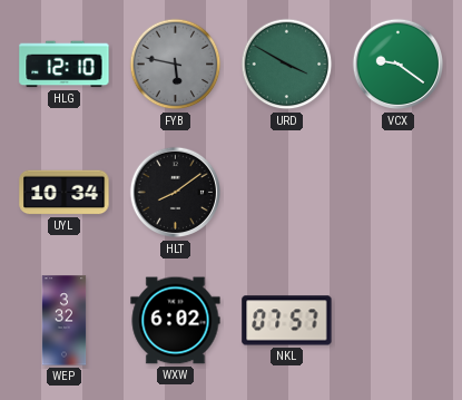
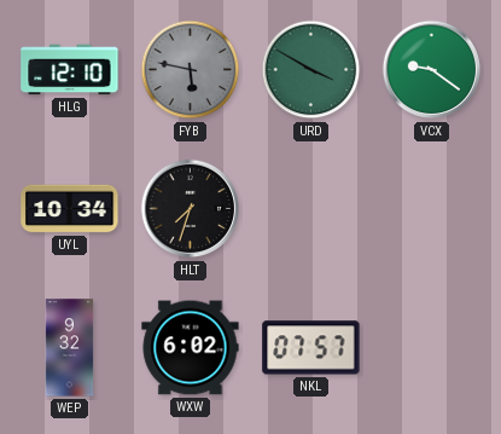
HLT: 8:09 -> 7:33
WEP: 3:32 -> 9:32
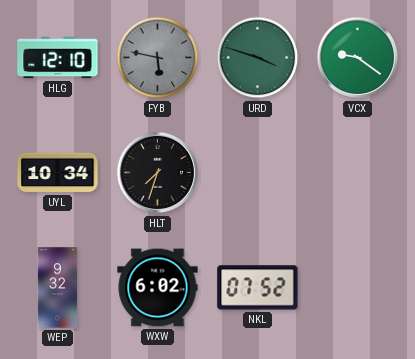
URD: 3:50 -> 3:48
NKL: 07:57 -> 07:52
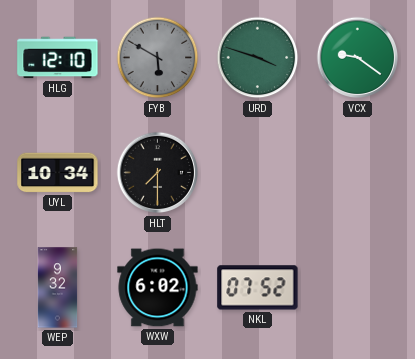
FYB: 5:47 -> 5:50
HLT: 7:33 -> 7:30
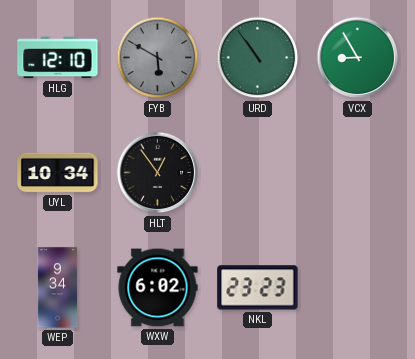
URD: 3:48 -> 10:54
VCX: 9:21 -> 8:55
HLT: 7:30 -> 12:54
WEP: 9:32 -> 9:34
NKL: 07:52 -> 23:23
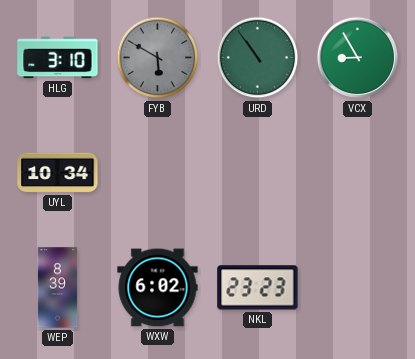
HLG: 12:10 -> 3:10
HLT: 12:54 -> none
WEP: 9:34 -> 8:39
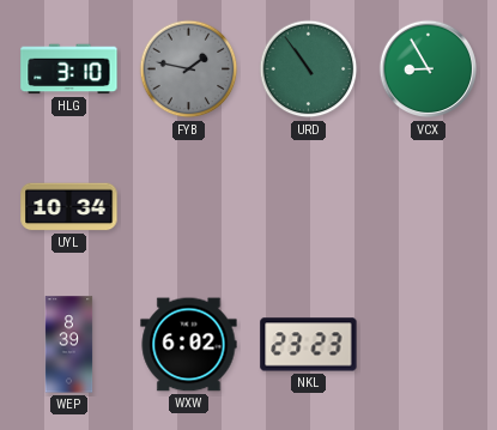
FYB: 5:50 -> 1:47
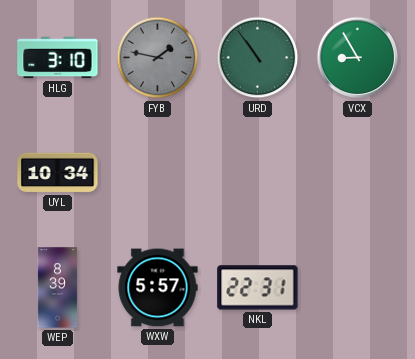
WXW: 6:02 -> 5:57
NKL: 23:23 -> 22:31
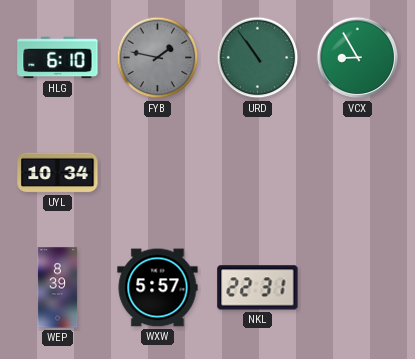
HLG: 3:10 -> 6:10
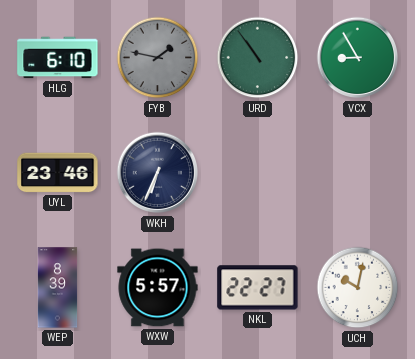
UYL: 10:34 -> 23:46
WKH: none -> 6:34
NKL: 22:31 -> 22:27
UCH: none -> 10:02
